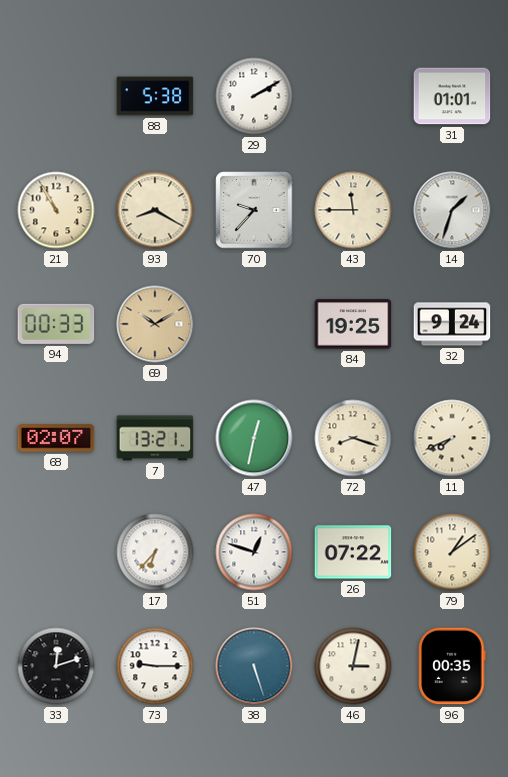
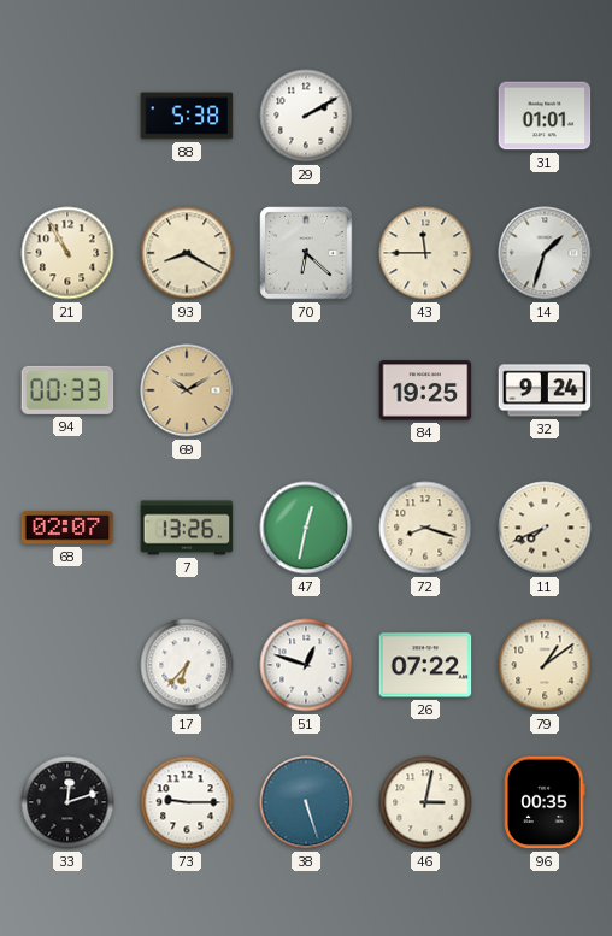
70: 9:37 -> 6:22
7: 13:21 -> 13:26
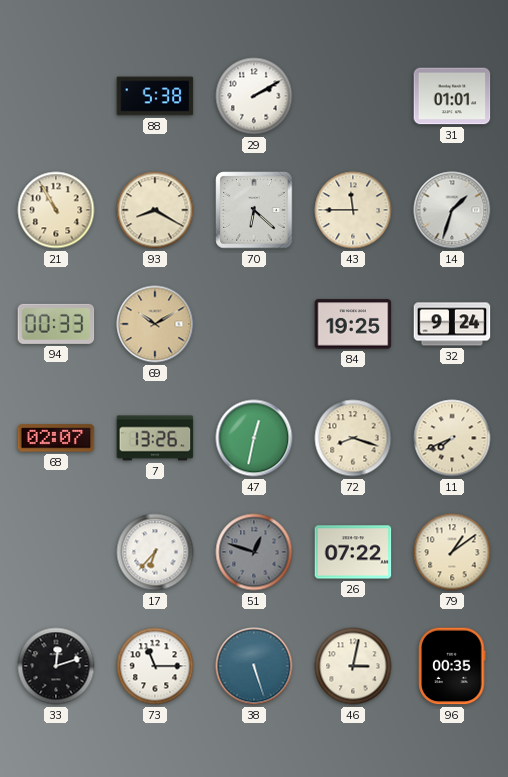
51 dial: white -> grey
73: 9:15 -> 11:15
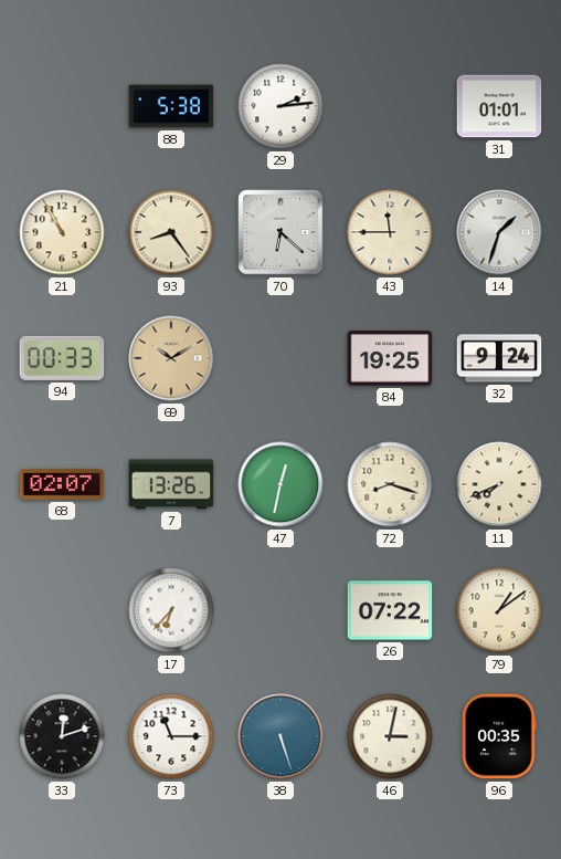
29: 2:10 -> 2:14
93: 8:20 -> 8:24
51: 12:48 -> none
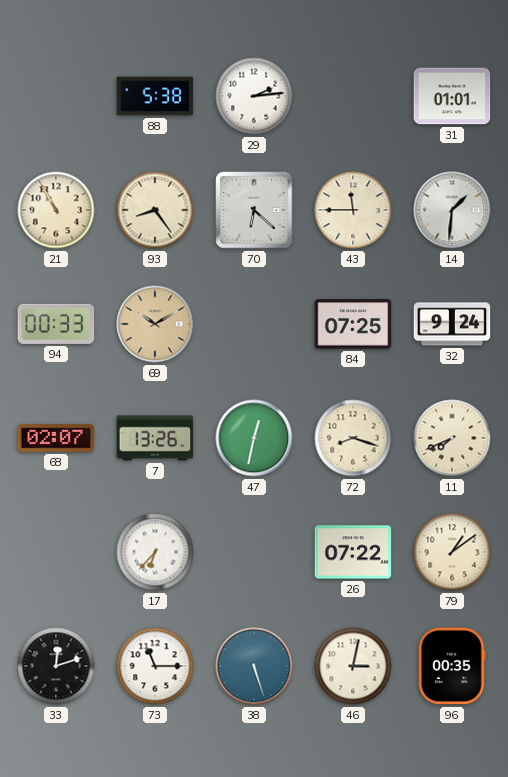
14: 1:33 -> 1:31
84: 19:25 -> 07:25
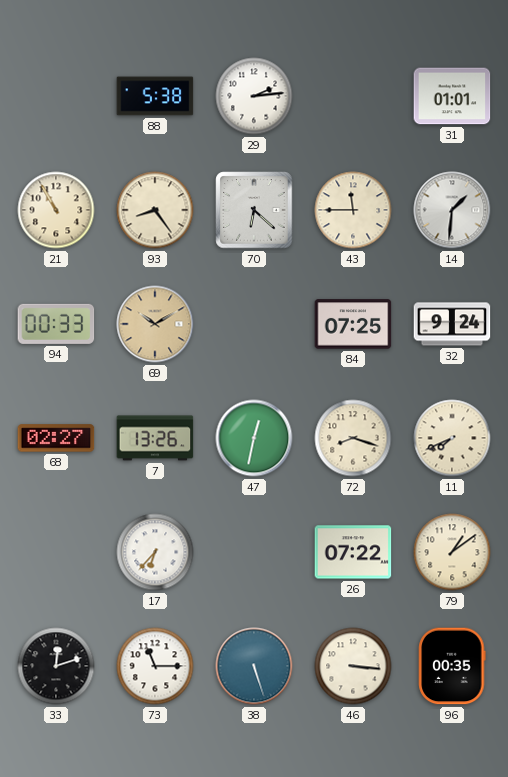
68: 02:07 -> 02:27
46: 3:02 -> 3:16
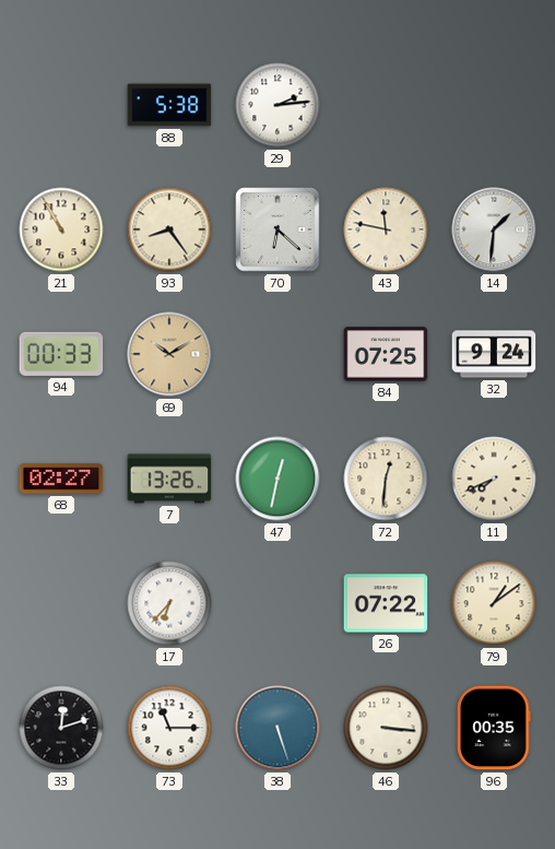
31: 01:01 -> none
43: 11:45 -> 11:47
72: 8:18 -> 12:31
